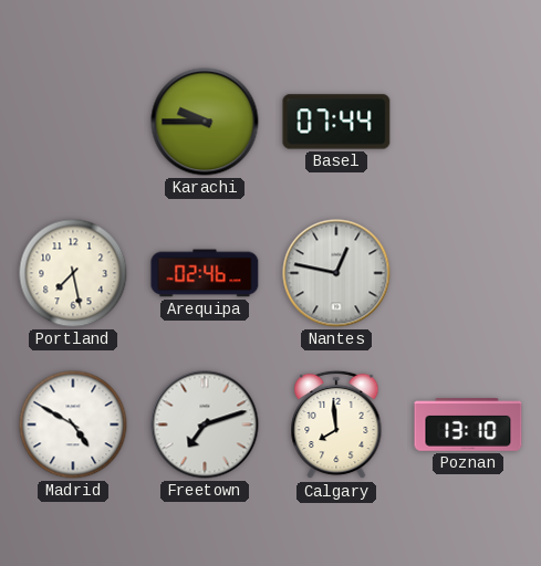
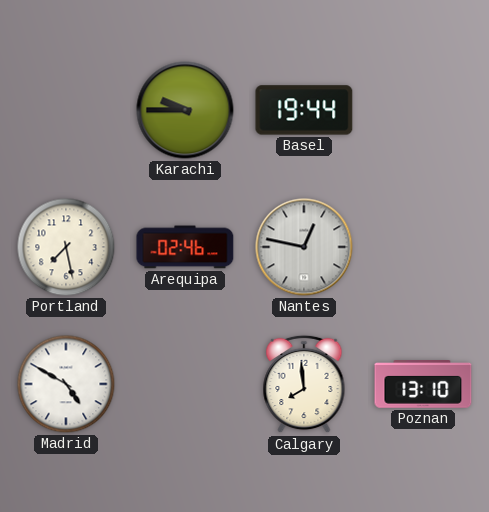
Basel: 07:44 -> 19:44
Freetown: 7:12 -> none
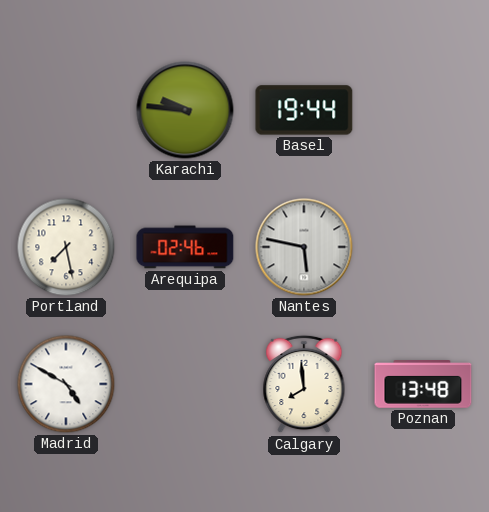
Karachi: 9:45 -> 9:46
Nantes: 12:47 -> 5:47
Poznan: 13:10 -> 13:48
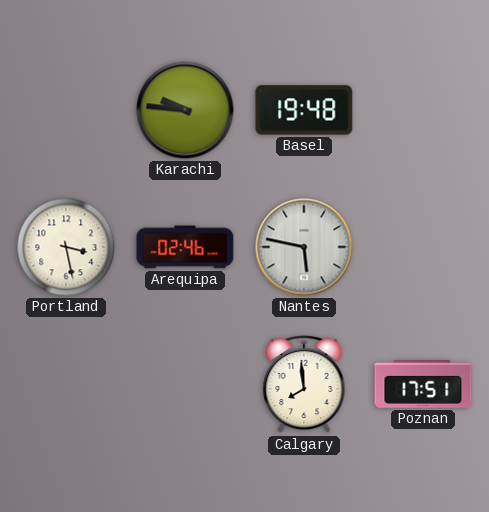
Basel: 19:44 -> 19:48
Portland: 7:28 -> 3:28
Madrid: 4:50 -> none
Poznan: 13:48 -> 17:51
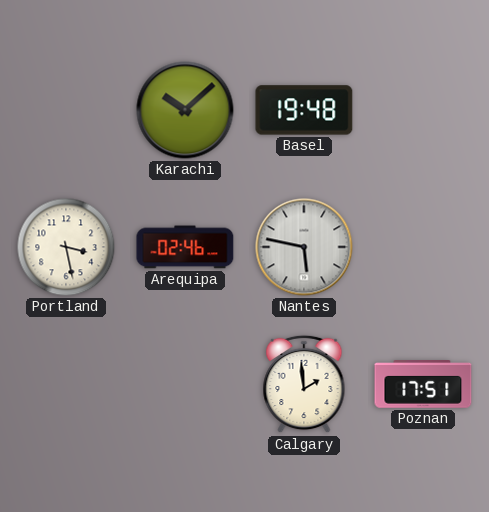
Karachi: 9:46 -> 10:08
Calgary: 7:59 -> 1:59
